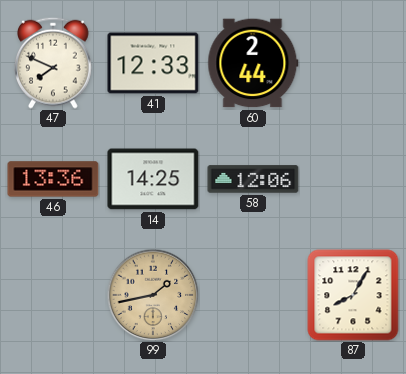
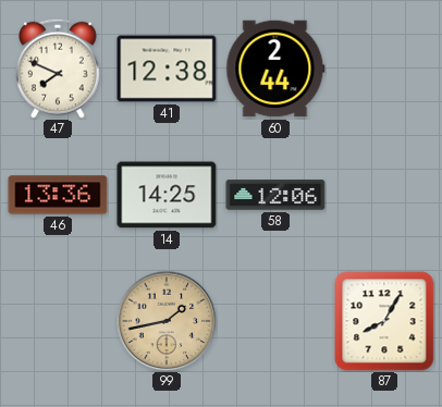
41: 12:33 -> 12:38
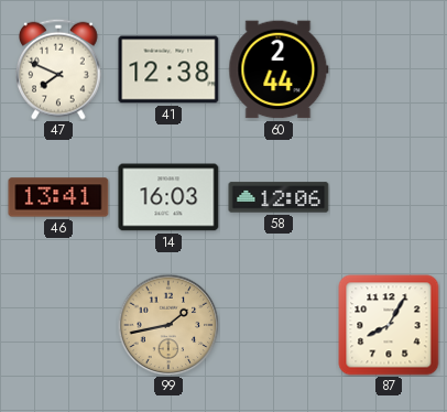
46: 13:36 -> 13:41
14: 14:25 -> 16:03
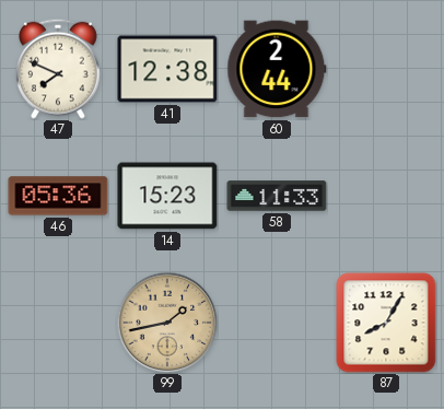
46: 13:41 -> 05:36
14: 16:03 -> 15:23
58: 12:06 -> 11:33
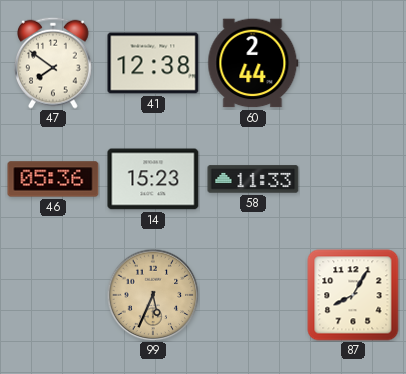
47: 7:49 -> 7:51
99: 1:43 -> 5:34
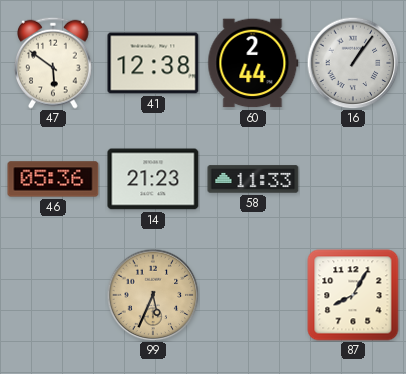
47: 7:51 -> 5:51
16: none -> 1:06
14: 15:23 -> 21:23
